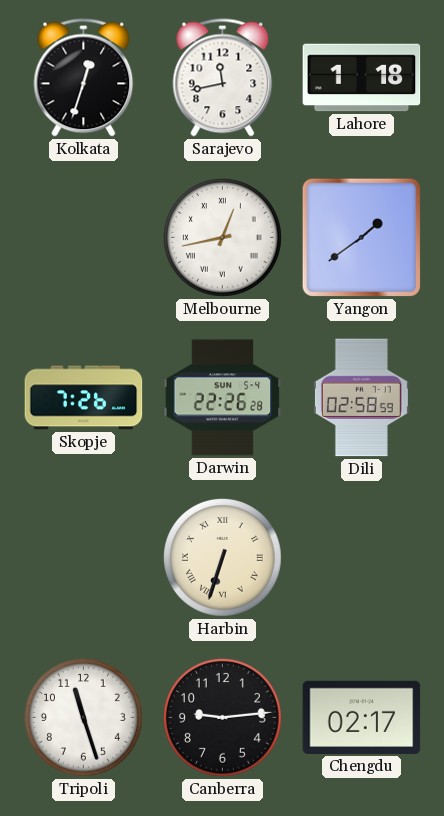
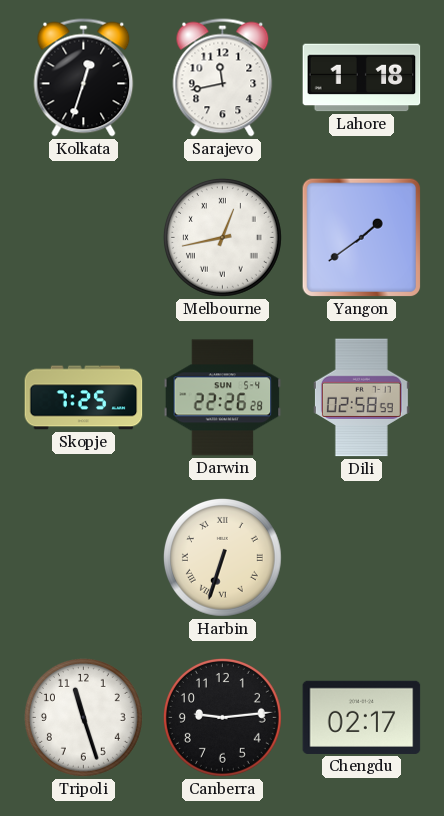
Skopje: 7:26 -> 7:25
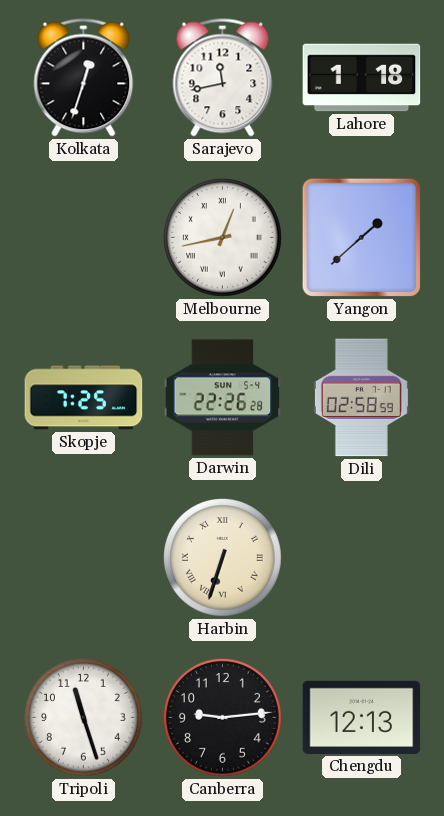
Yangon: 1:39 -> 1:38
Chengdu: 02:17 -> 12:13
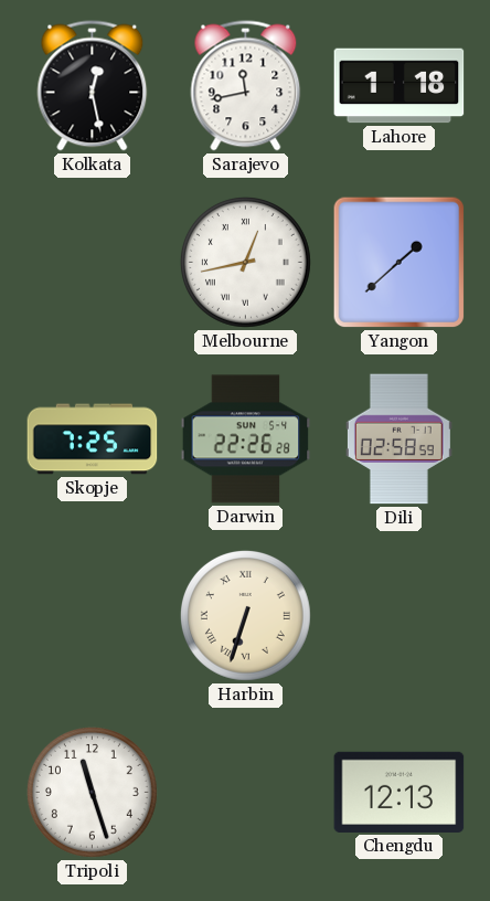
Kolkata: 12:33 -> 12:28
Canberra: 9:14 -> none
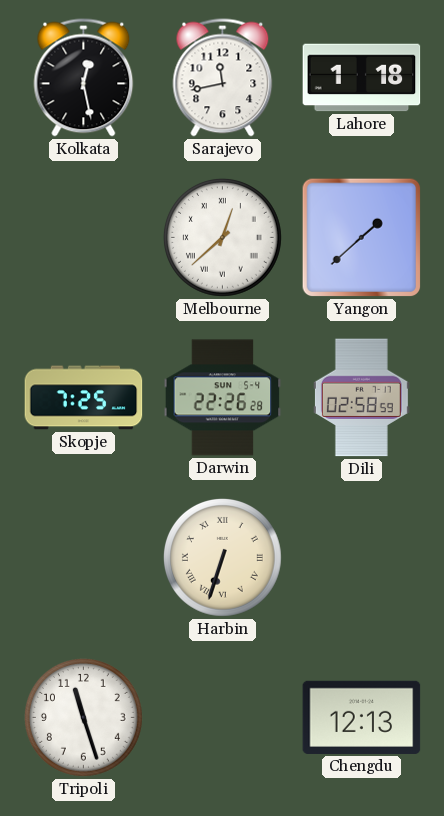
Melbourne: 12:43 -> 12:38
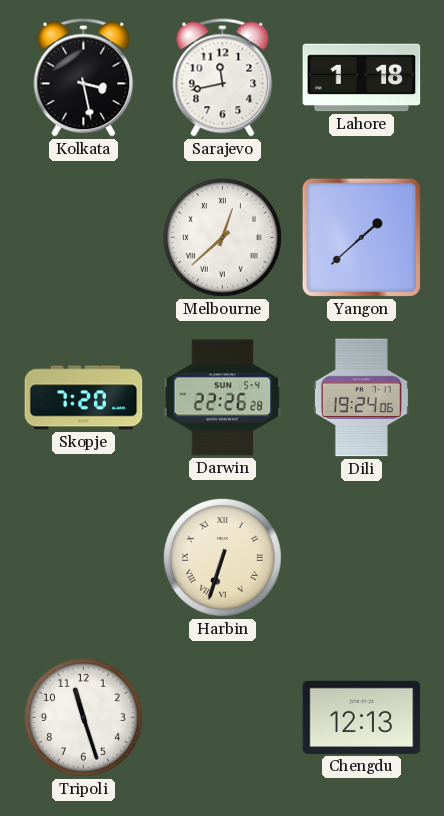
Kolkata: 12:28 -> 3:28
Skopje: 7:25 -> 7:20
Dili: 02:58 -> 19:24
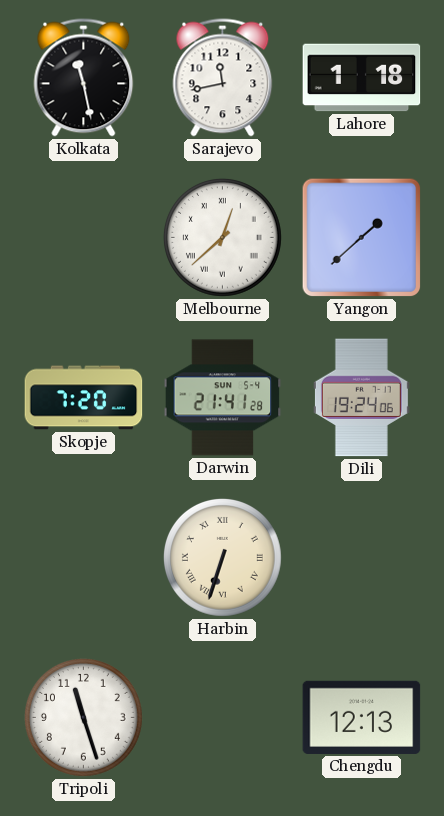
Kolkata: 3:28 -> 11:28
Darwin: 22:26 -> 21:41
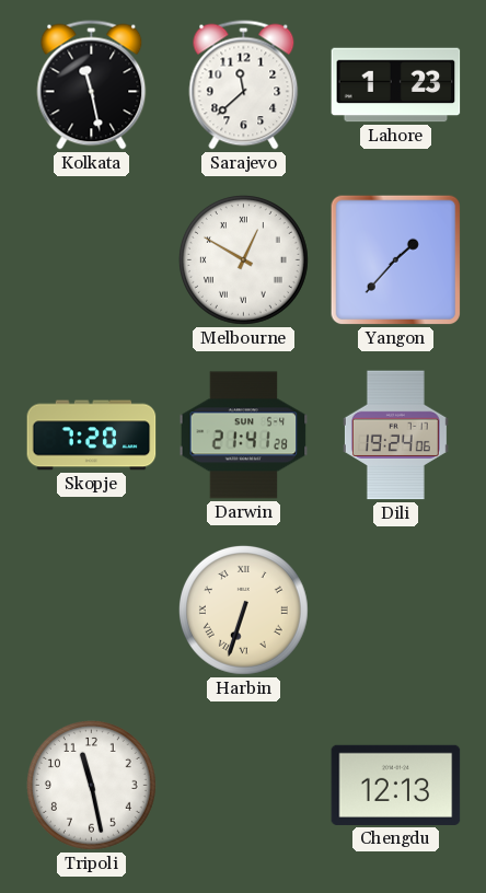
Sarajevo: 11:43 -> 11:38
Lahore: 1:18 -> 1:23
Melbourne: 12:38 -> 12:50
Yangon: 1:38 -> 1:37
Tripoli: 11:27 -> 11:28
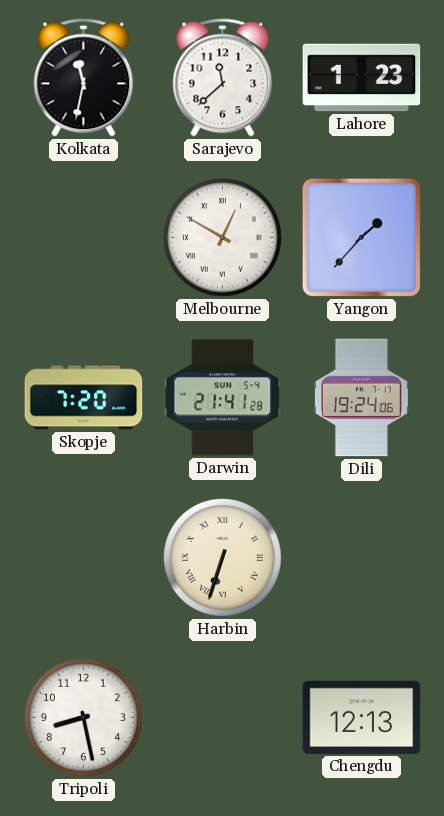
Kolkata: 11:28 -> 11:32
Tripoli: 11:28 -> 8:28
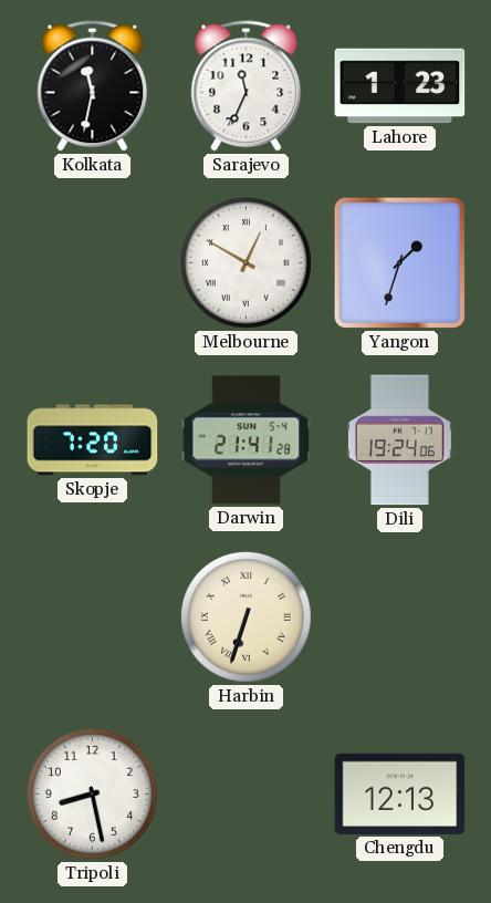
Sarajevo: 11:38 -> 11:34
Yangon: 1:37 -> 1:33
